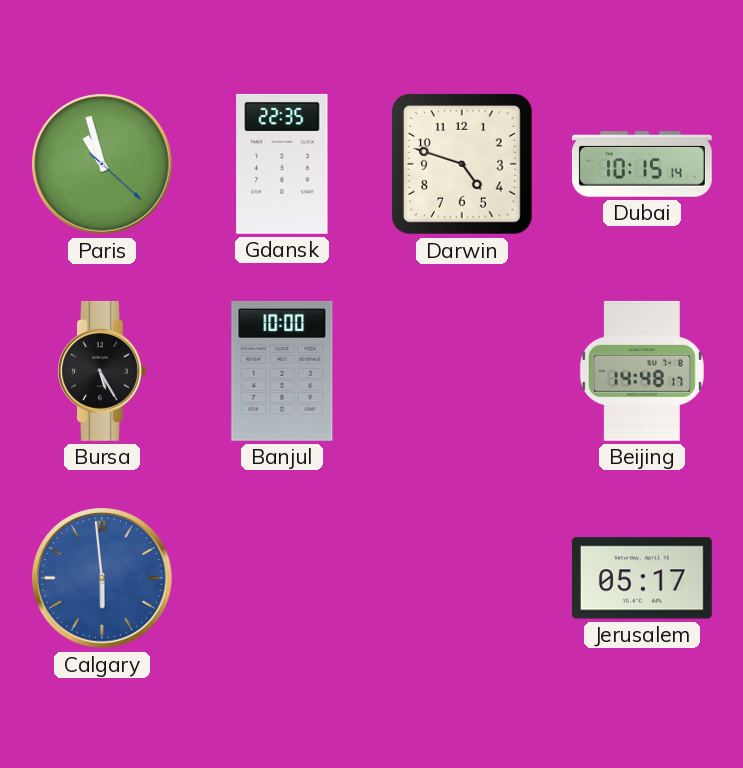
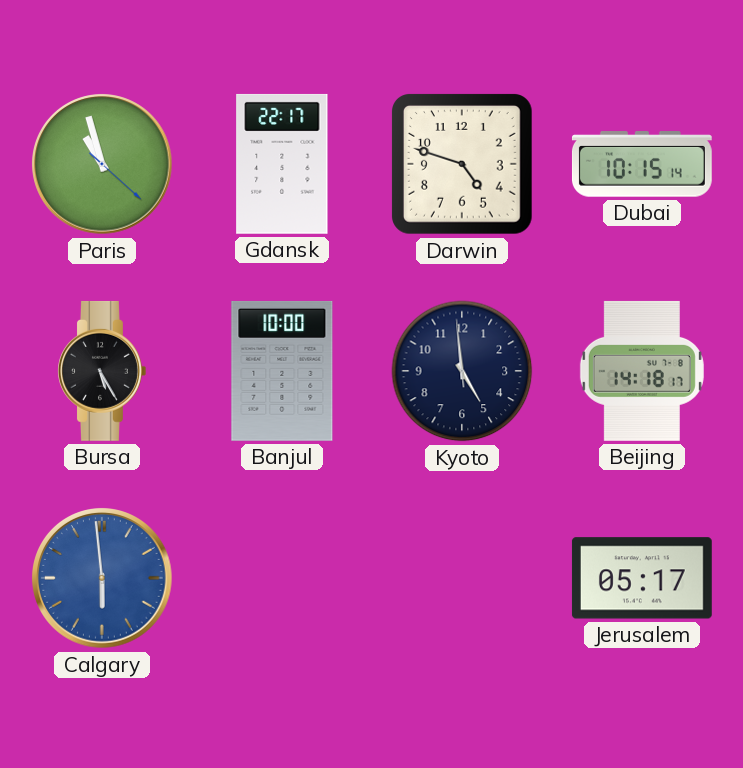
Gdansk: 22:35 -> 22:17
Kyoto: none -> 4:58
Beijing: 14:48 -> 14:18
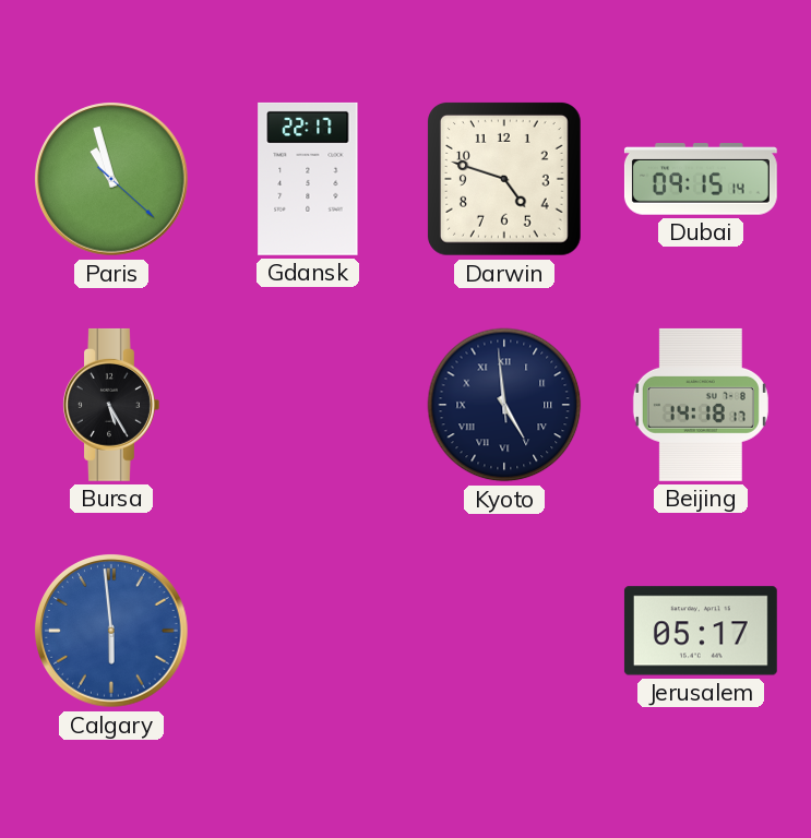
Dubai: 10:15 -> 09:15
Banjul: 10:00 -> none
Kyoto numerals: Arabic -> Roman
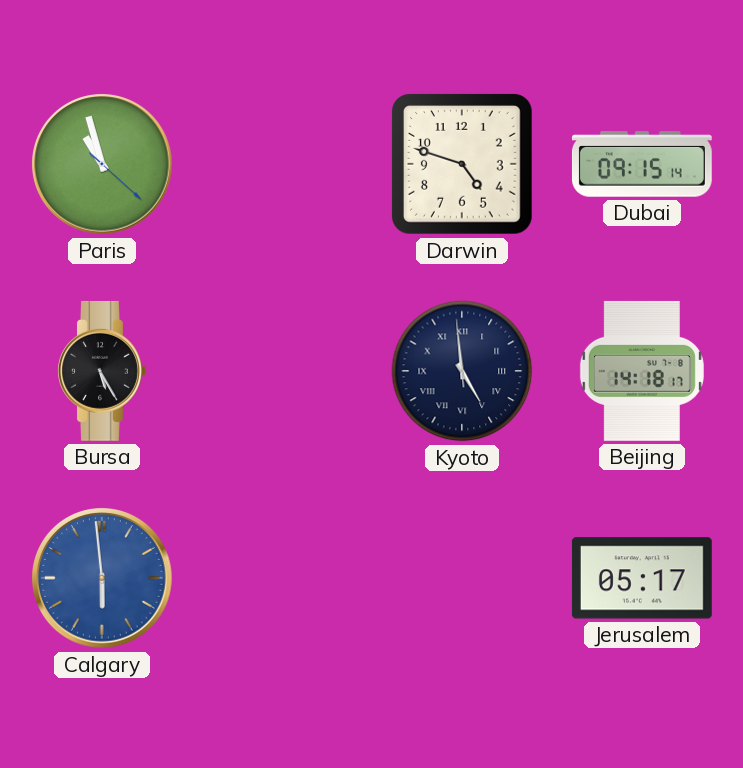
Gdansk: 22:17 -> none
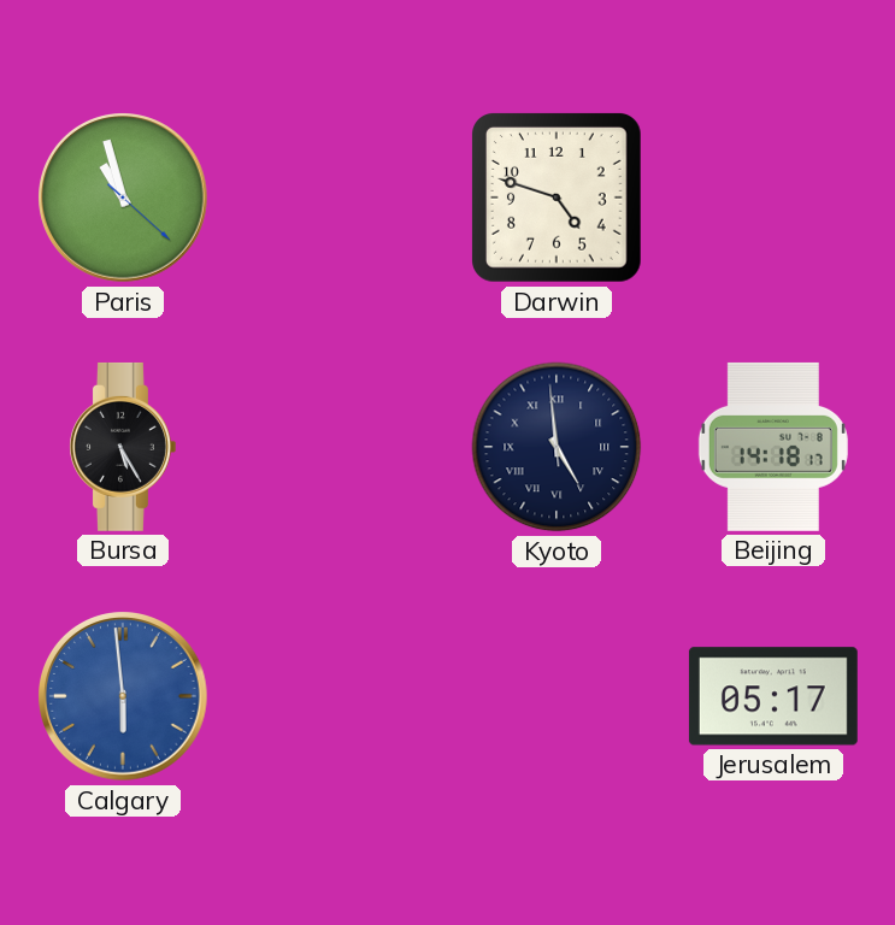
Dubai: 09:15 -> none
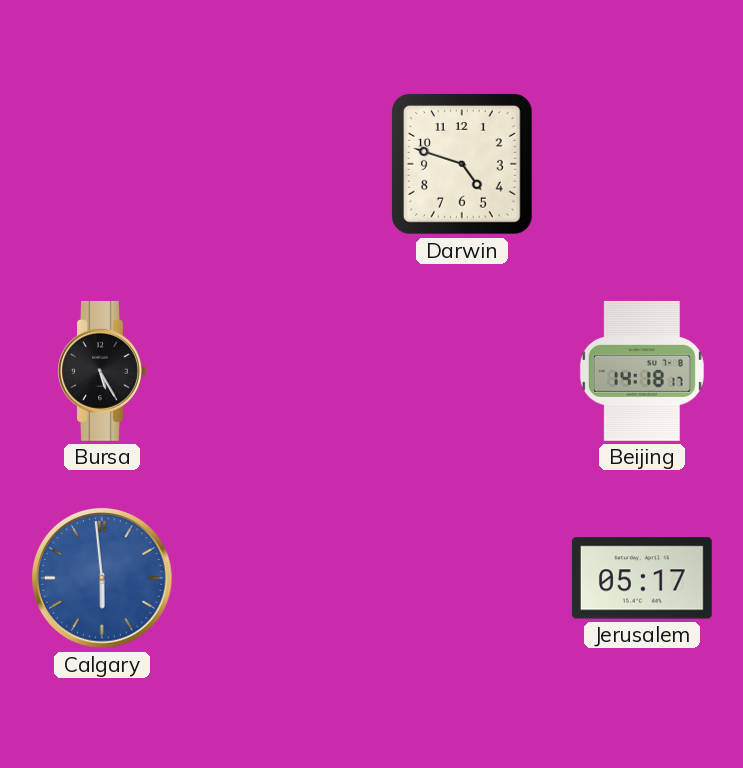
Paris: 10:57 -> none
Kyoto: 4:58 -> none
